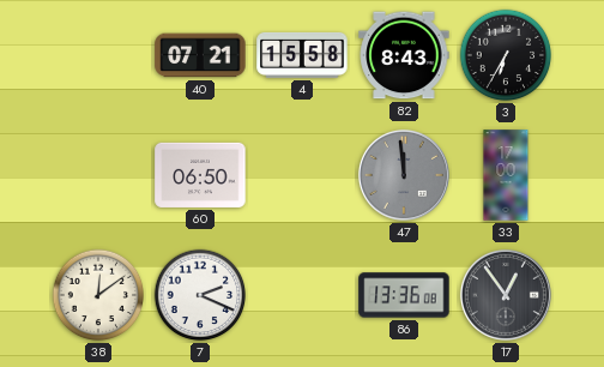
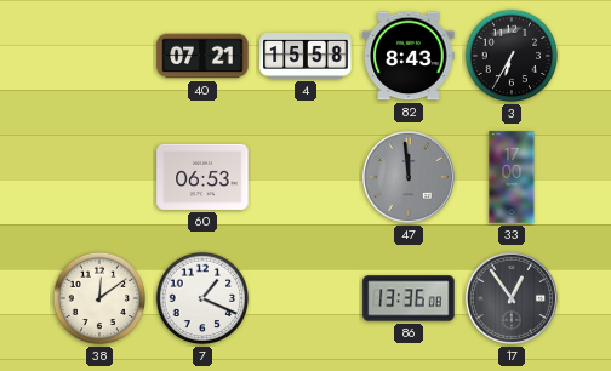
60: 06:50 -> 06:53
7: 2:19 -> 1:19
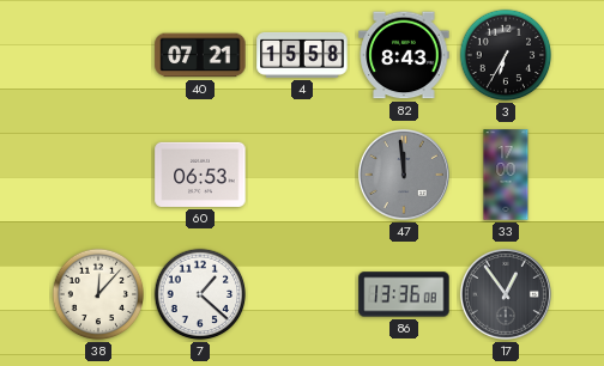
38: 12:09 -> 12:07
7: 1:19 -> 1:22
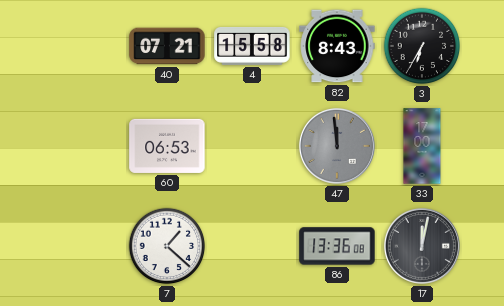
38: 12:07 -> none
17: 12:54 -> 12:02
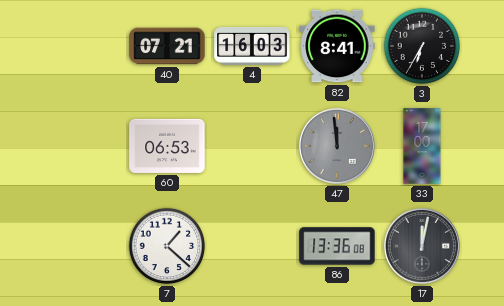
4: 15:58 -> 16:03
82: 8:43 -> 8:41
